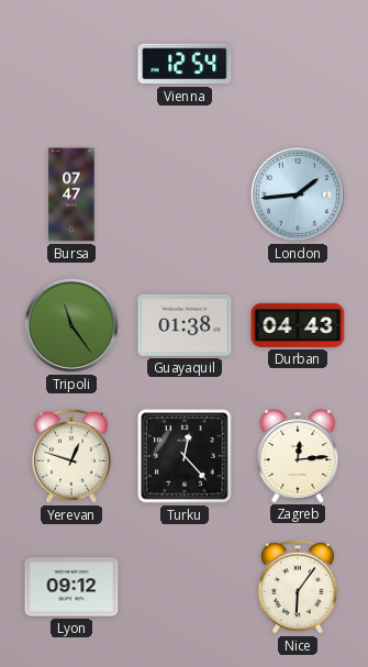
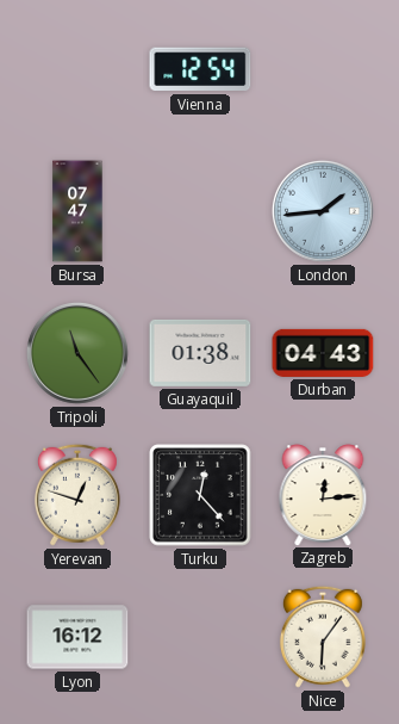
Lyon: 09:12 -> 16:12
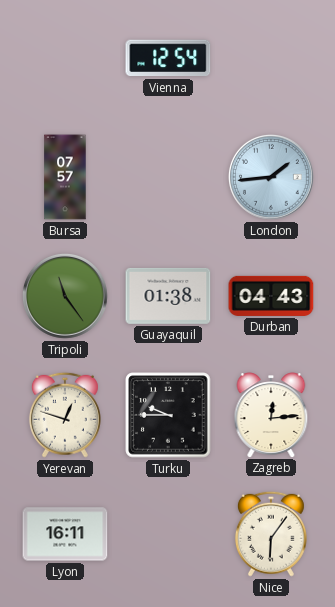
Bursa: 07:47 -> 07:57
Turku: 12:23 -> 9:45
Lyon: 16:12 -> 16:11
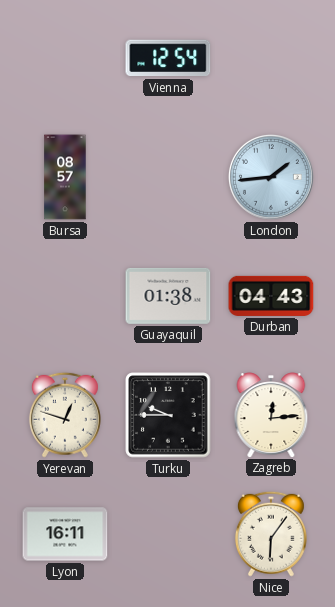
Bursa: 07:57 -> 08:57
Tripoli: 11:24 -> none
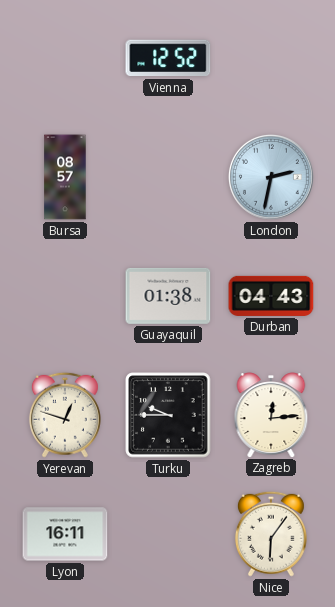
Vienna: 12:54 -> 12:52
London: 1:44 -> 2:32
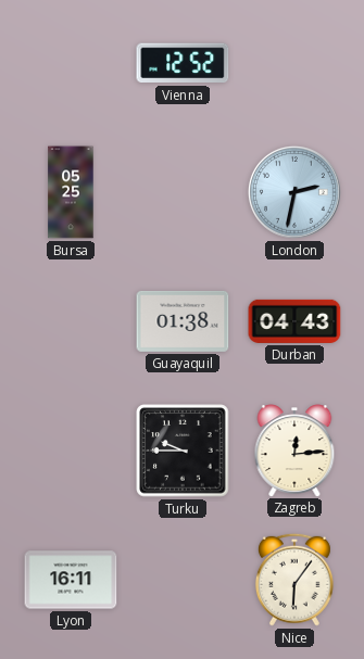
Bursa: 08:57 -> 05:25
Yerevan: 12:48 -> none
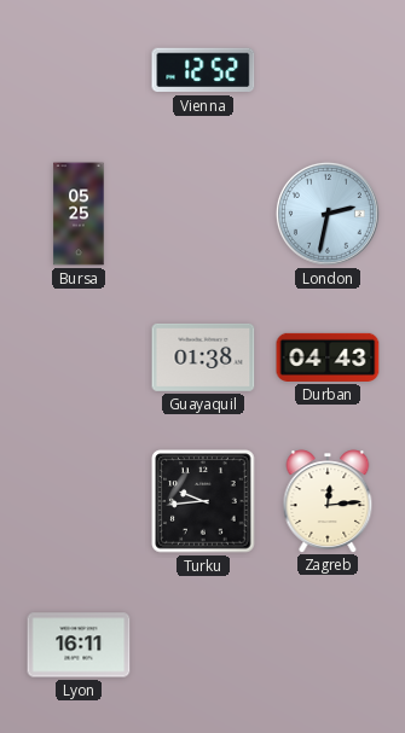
Turku: 9:45 -> 9:44
Nice: 6:06 -> none
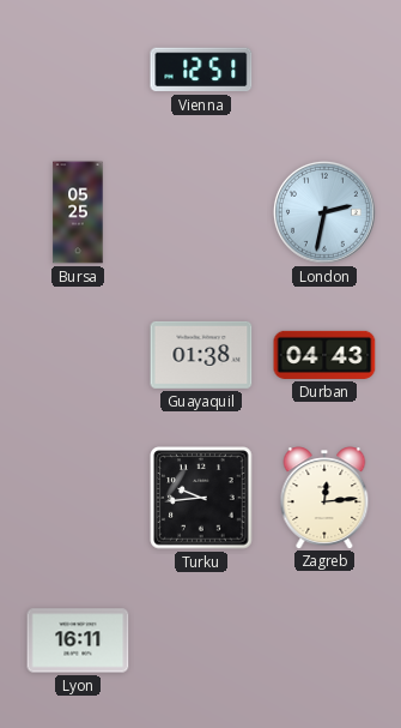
Vienna: 12:52 -> 12:51
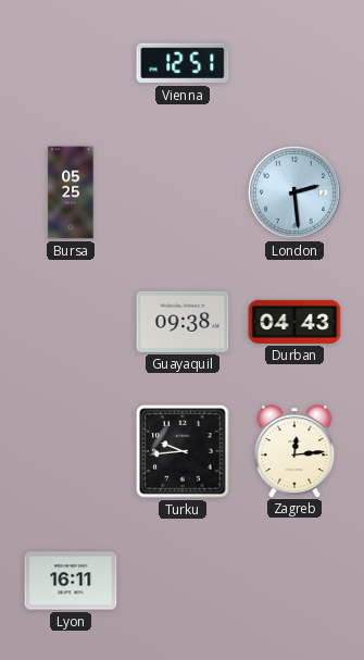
London: 2:32 -> 2:29
Guayaquil: 01:38 -> 09:38
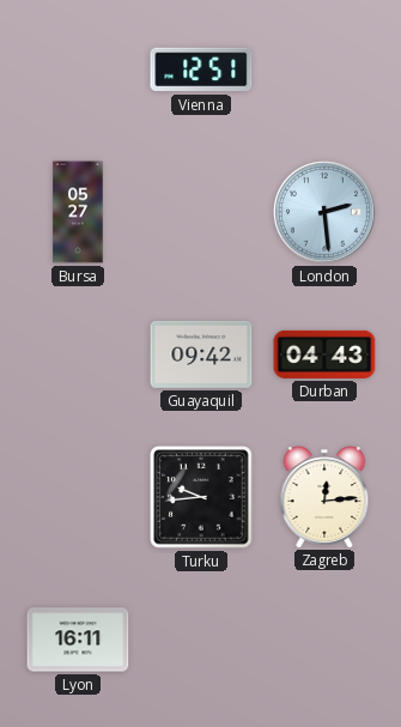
Bursa: 05:25 -> 05:27
Guayaquil: 09:38 -> 09:42
